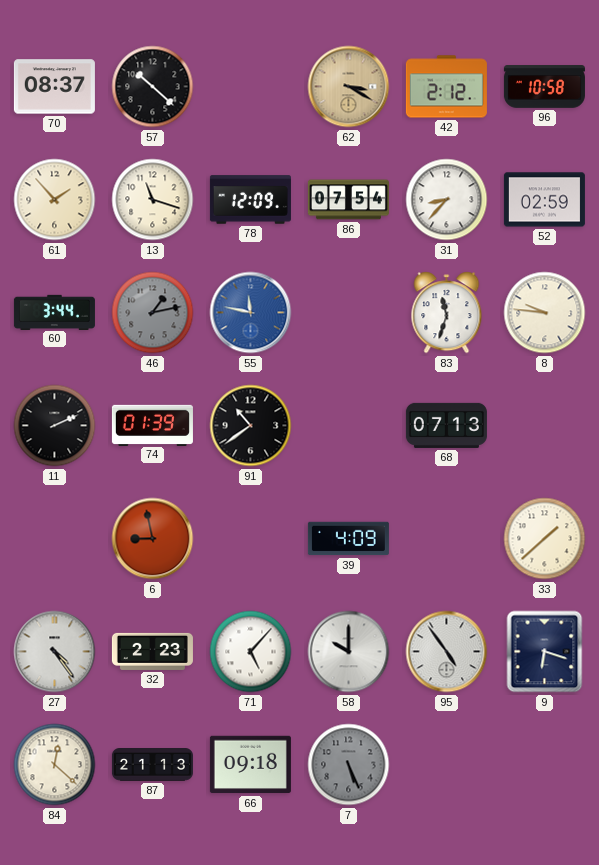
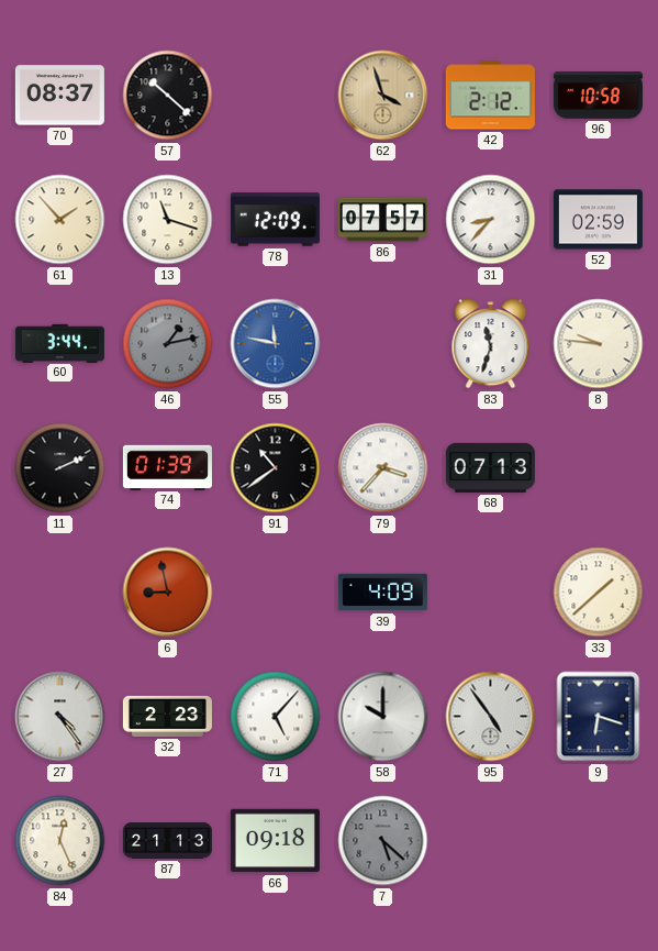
62: 3:20 -> 3:57
86: 07:54 -> 07:57
79: none -> 3:37
84: 12:22 -> 12:26
7: 5:26 -> 5:22
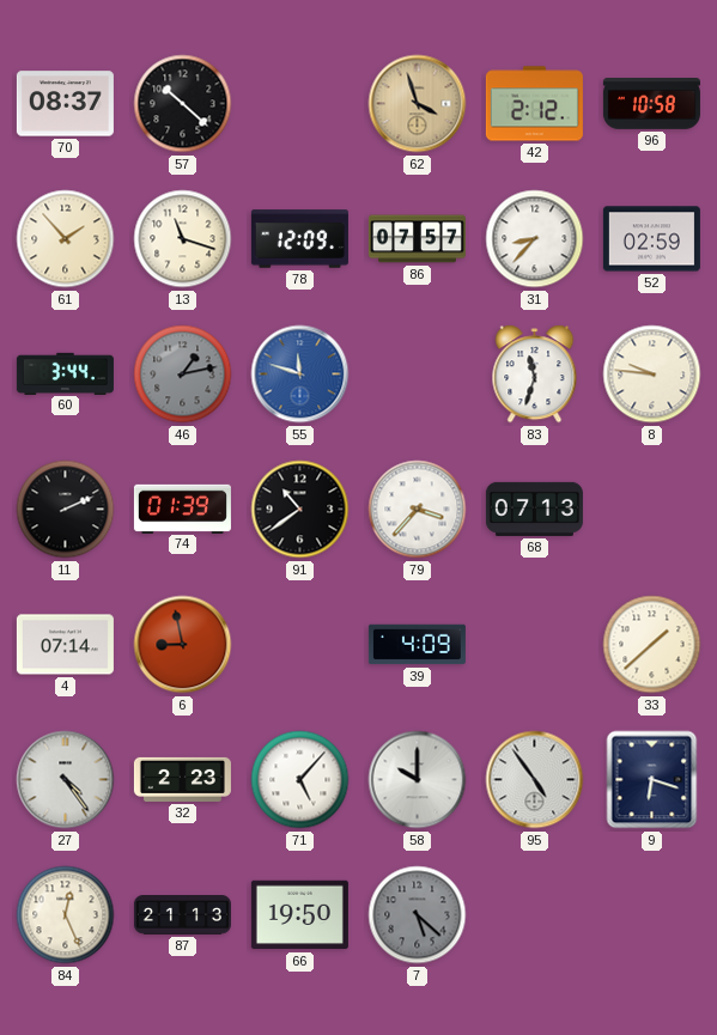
55: 11:47 -> 11:48
4: none -> 07:14
66: 09:18 -> 19:50
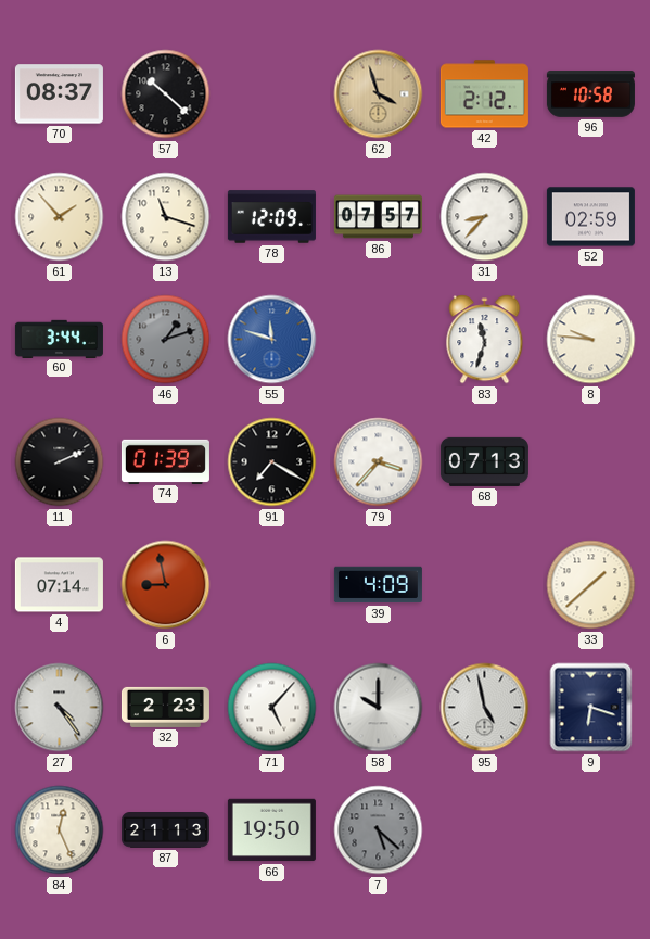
46: 1:13 -> 1:12
91: 10:39 -> 7:20
95: 4:54 -> 4:58
